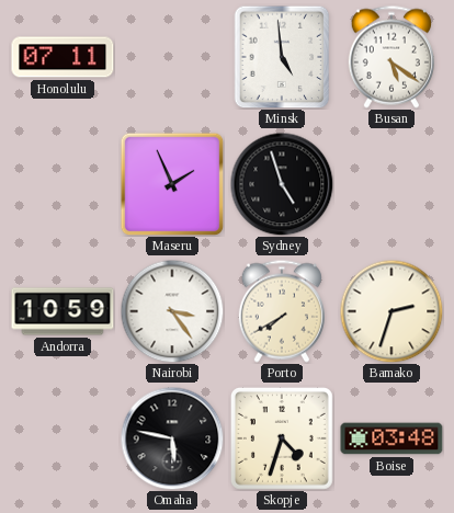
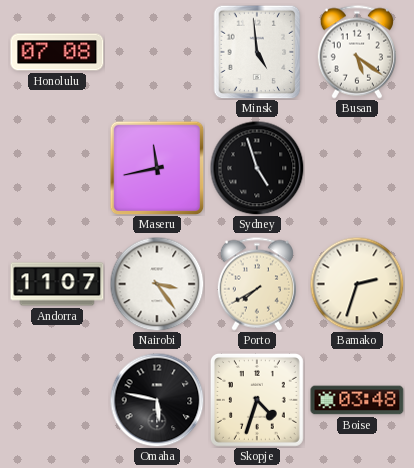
Honolulu: 07:11 -> 07:08
Maseru: 1:56 -> 11:43
Andorra: 10:59 -> 11:07
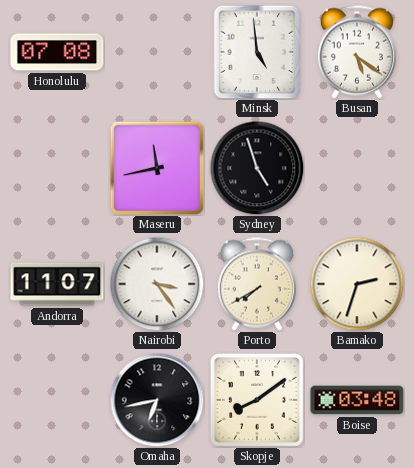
Omaha: 5:47 -> 6:43
Skopje: 4:33 -> 8:09
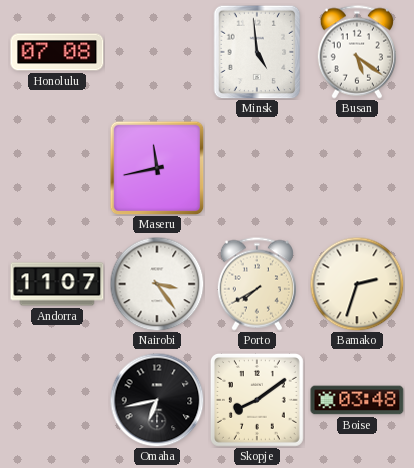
Sydney: 4:57 -> none
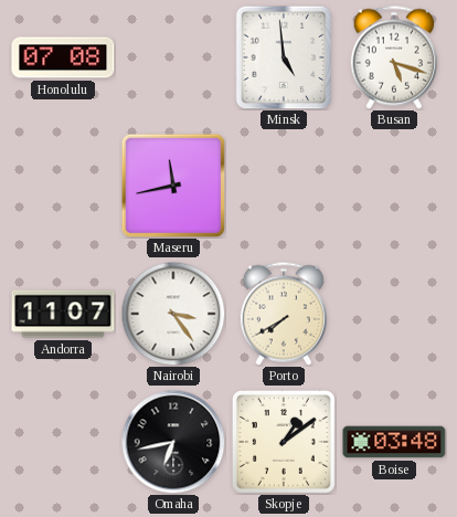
Busan: 5:21 -> 5:18
Bamako: 2:33 -> none
Skopje: 8:09 -> 1:09
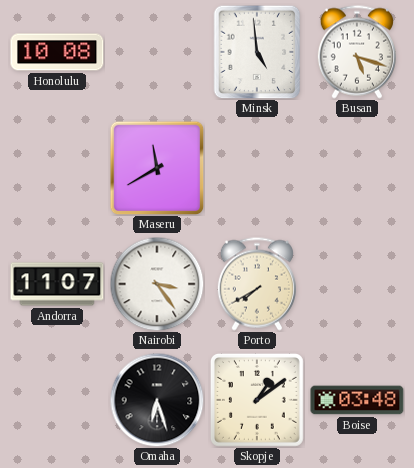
Honolulu: 07:08 -> 10:08
Maseru: 11:43 -> 11:40
Omaha: 6:43 -> 6:27
